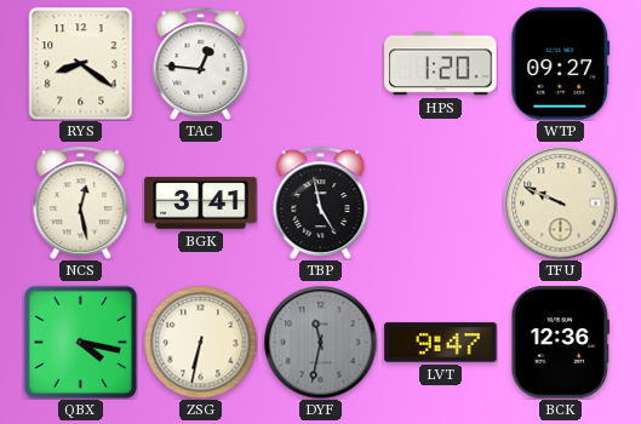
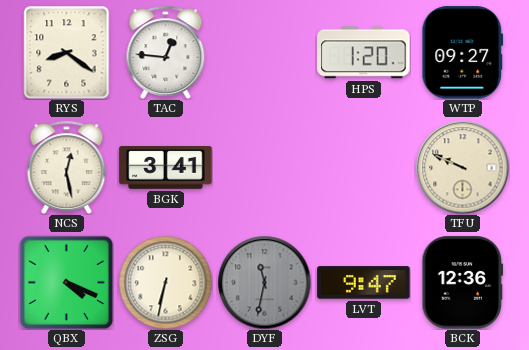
TBP: 4:58 -> none
QBX: 4:17 -> 4:19
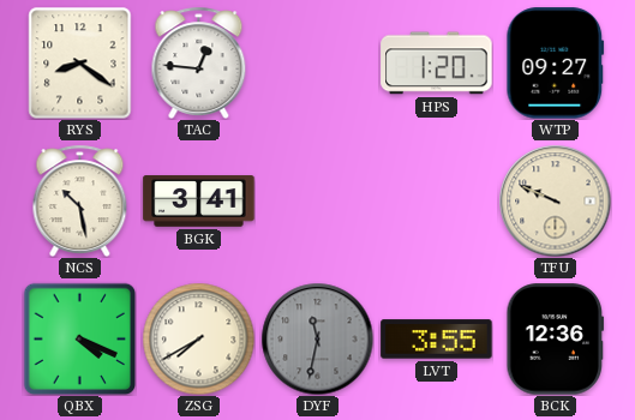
NCS: 12:28 -> 10:28
ZSG: 6:32 -> 7:40
LVT: 9:47 -> 3:55
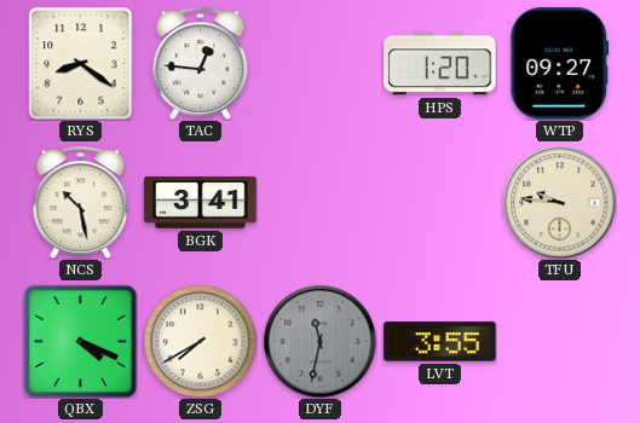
TFU: 9:49 -> 9:46
BCK: 12:36 -> none
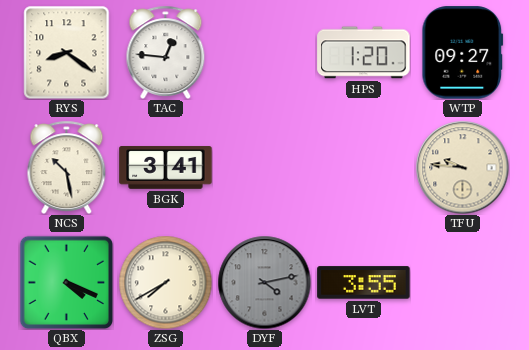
DYF: 11:32 -> 4:13
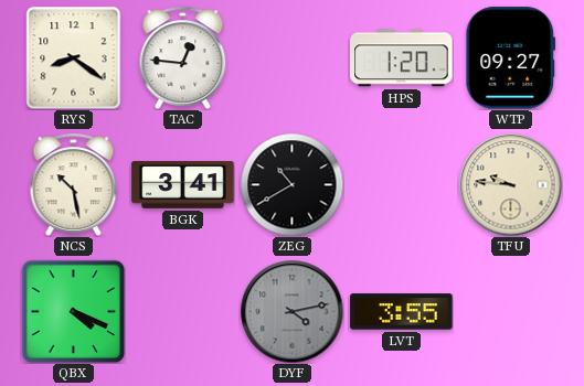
ZEG: none -> 10:40
ZSG: 7:40 -> none
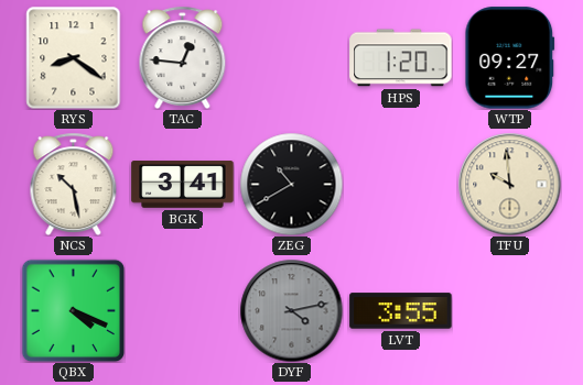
TFU: 9:46 -> 9:59
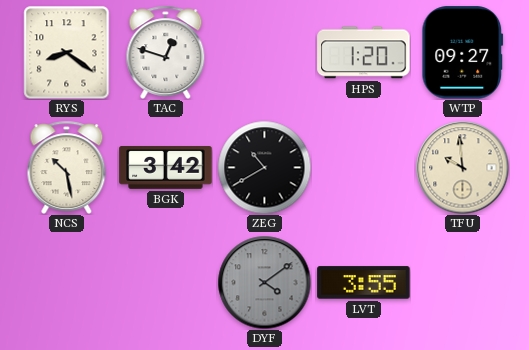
TAC: 12:46 -> 12:48
BGK: 3:41 -> 3:42
QBX: 4:19 -> none
DYF: 4:13 -> 4:09
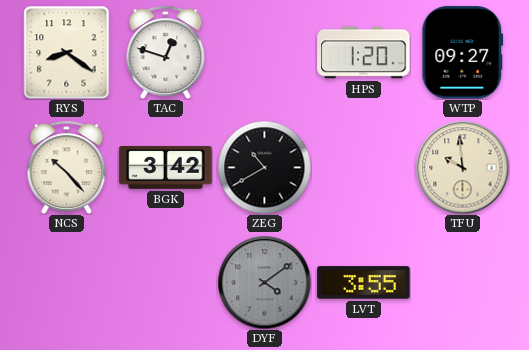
NCS: 10:28 -> 10:23
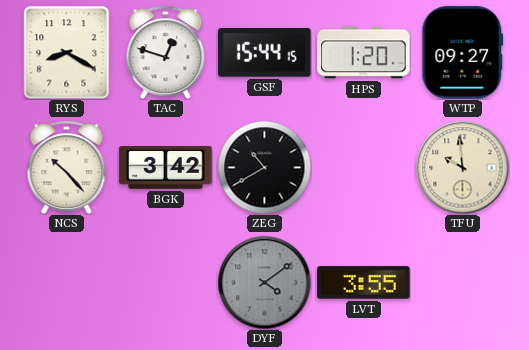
RYS: 8:21 -> 8:20
GSF: none -> 15:44
